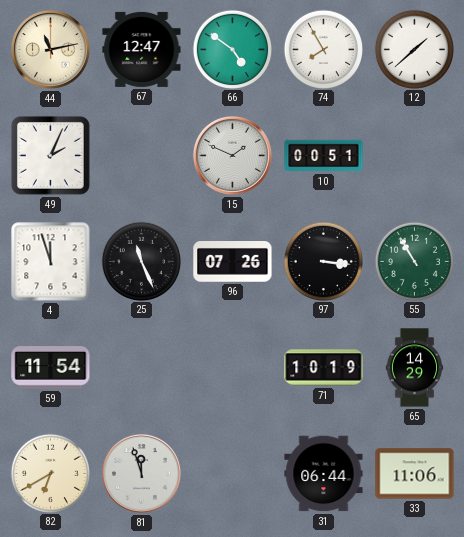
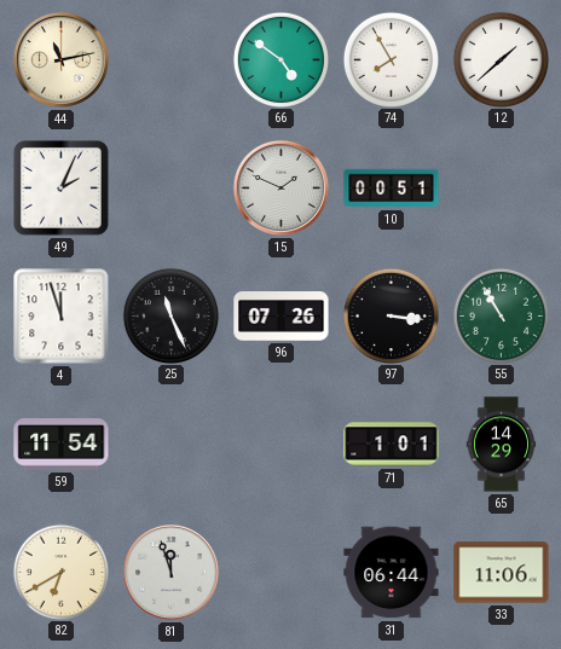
67: 12:47 -> none
71: 10:19 -> 1:01
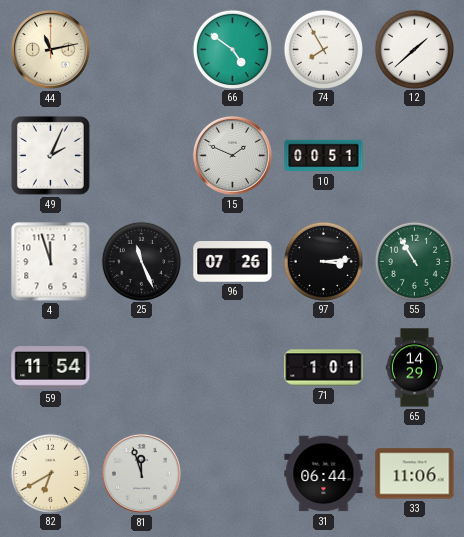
97: 3:16 -> 3:14
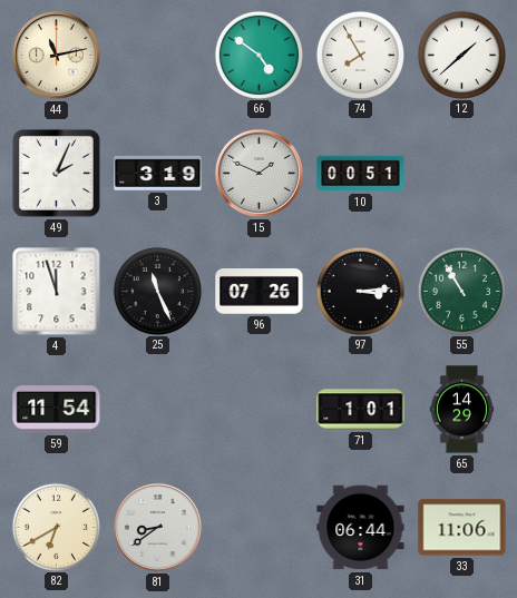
3: none -> 3:19
81: 11:57 -> 8:39
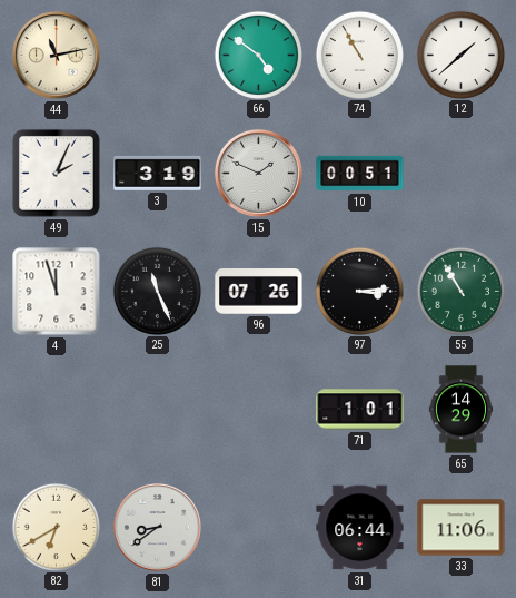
74: 7:55 -> 10:55
59: 11:54 -> none
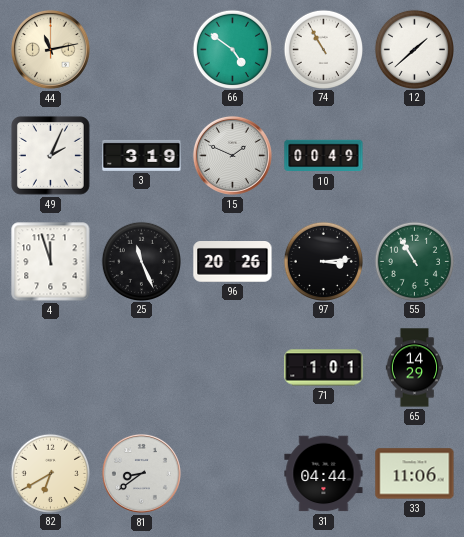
10: 00:51 -> 00:49
96: 07:26 -> 20:26
31: 06:44 -> 04:44
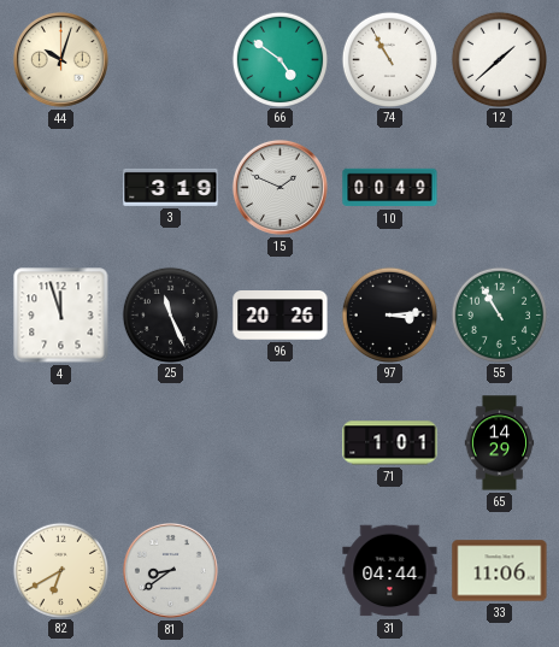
44: 11:13 -> 10:03
49: 2:04 -> none
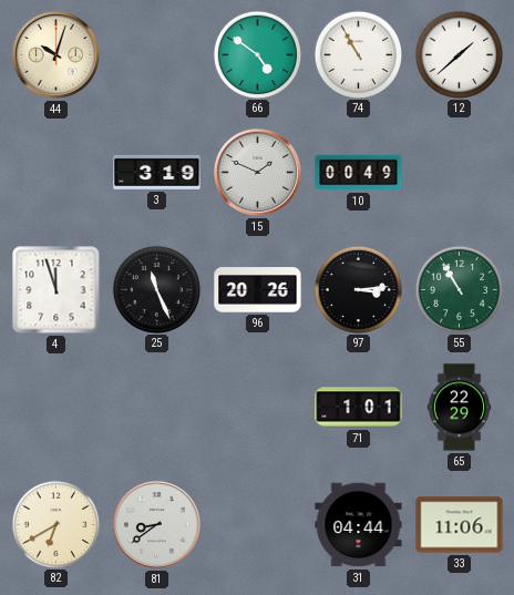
65: 14:29 -> 22:29
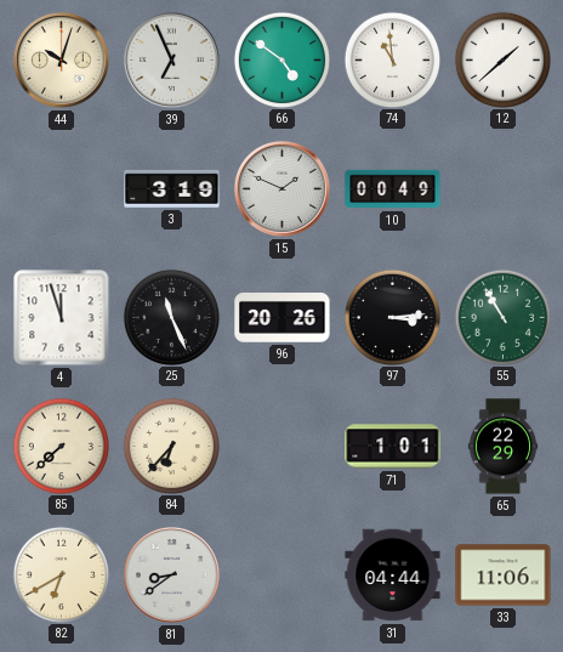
39: none -> 6:56
74: 10:55 -> 10:59
85: none -> 7:38
84: none -> 6:37
